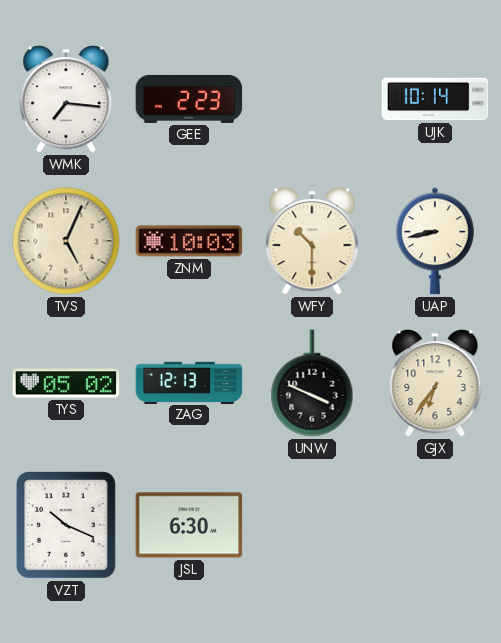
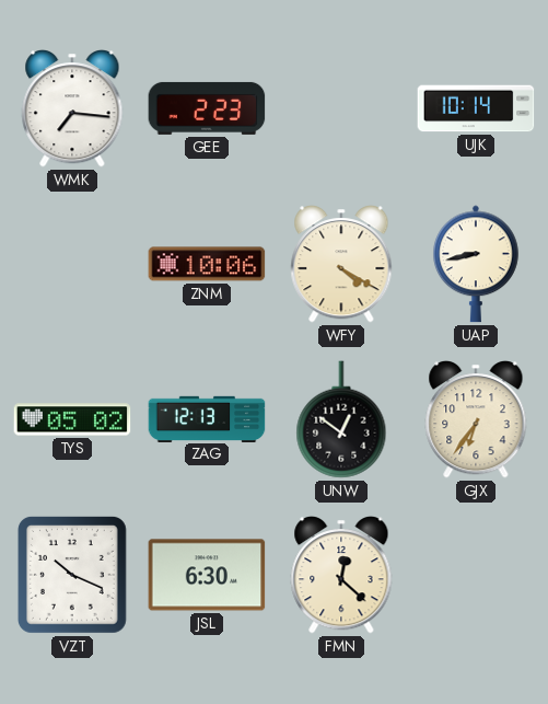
TVS: 5:04 -> none
ZNM: 10:03 -> 10:06
WFY: 10:30 -> 4:20
UNW: 3:49 -> 12:51
FMN: none -> 12:22
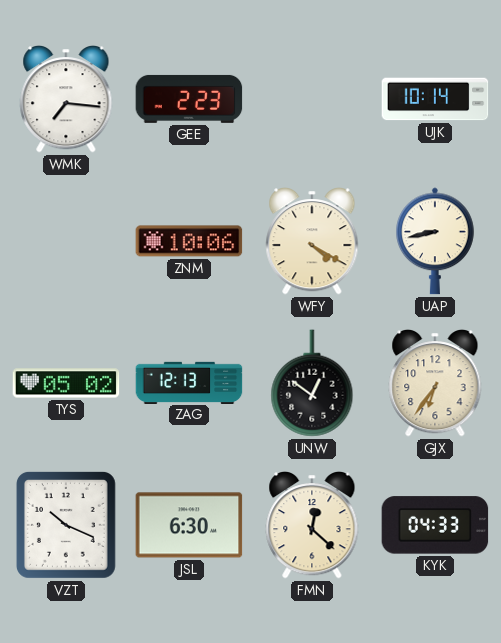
KYK: none -> 04:33
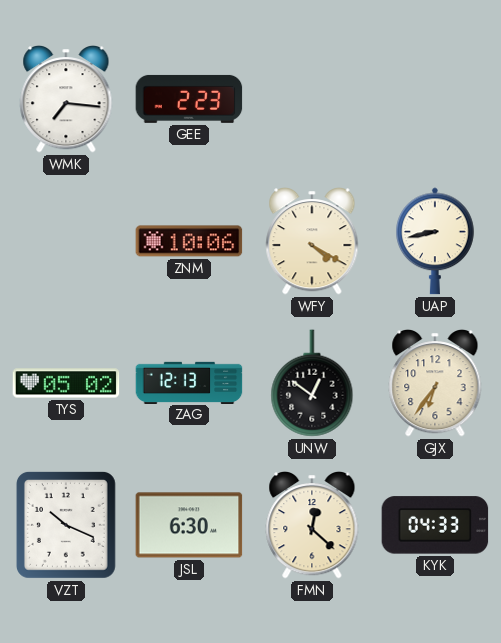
UJK: 10:14 -> none
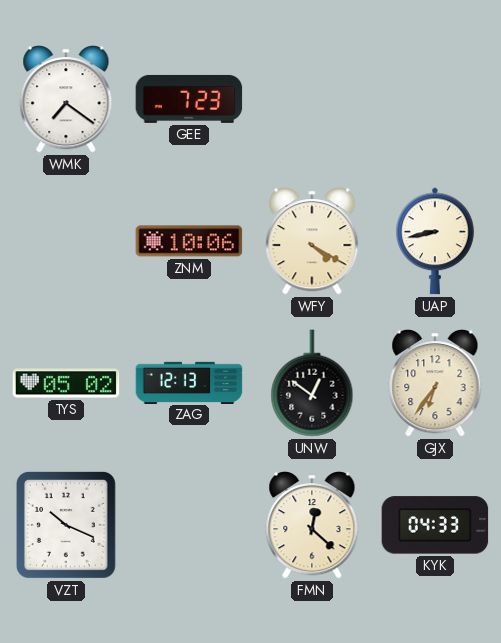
WMK: 7:16 -> 7:21
GEE: 2:23 -> 7:23
JSL: 6:30 -> none
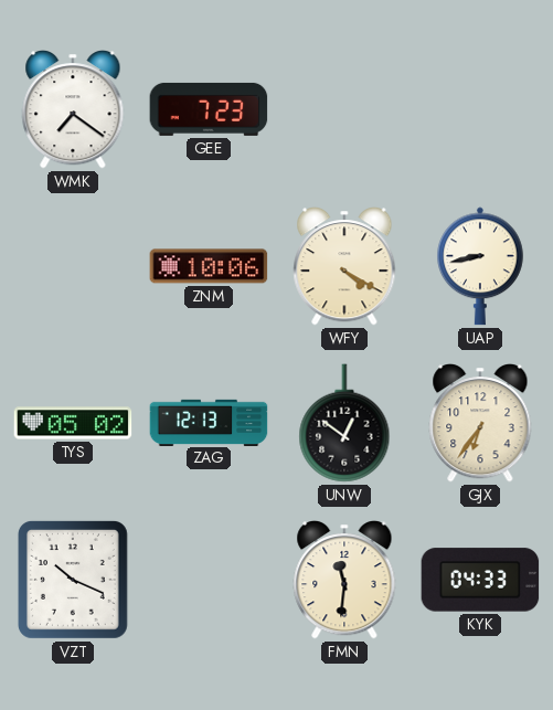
FMN: 12:22 -> 11:31
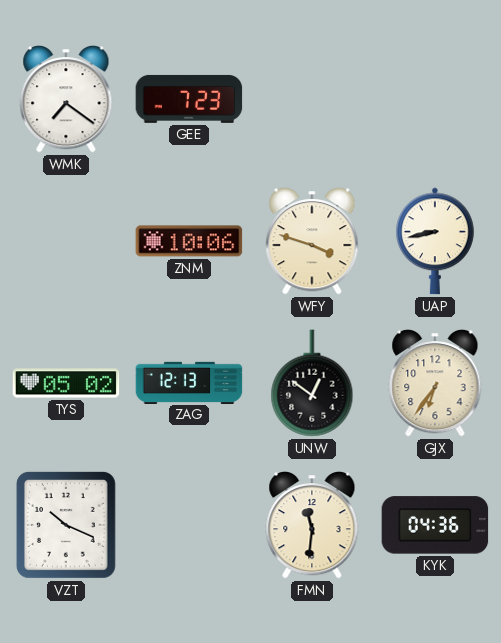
WFY: 4:20 -> 3:48
KYK: 04:33 -> 04:36
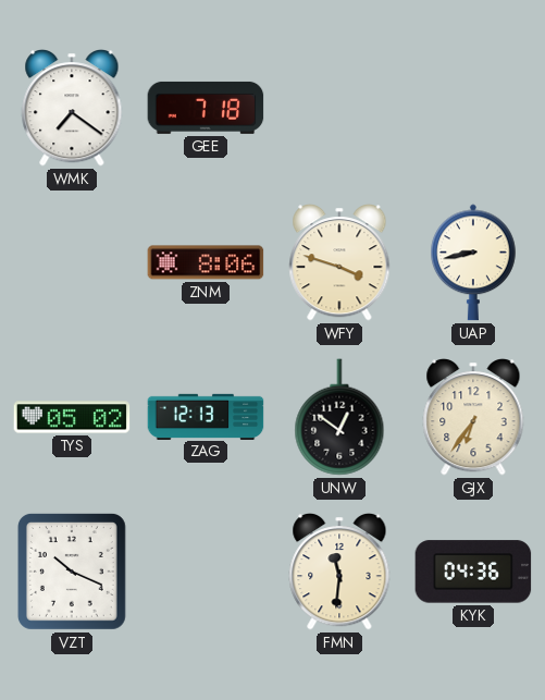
GEE: 7:23 -> 7:18
ZNM: 10:06 -> 8:06
